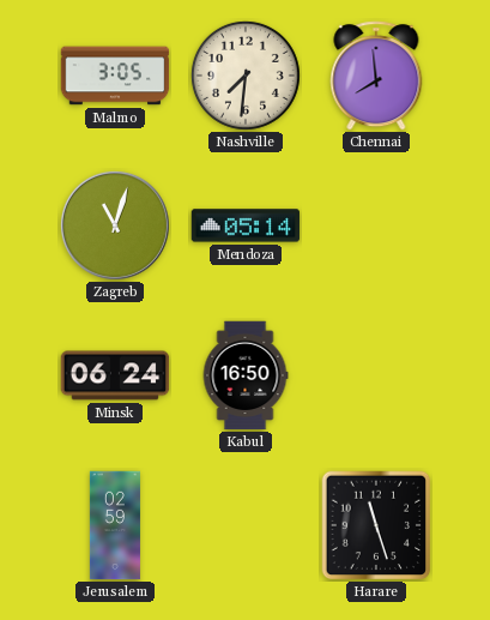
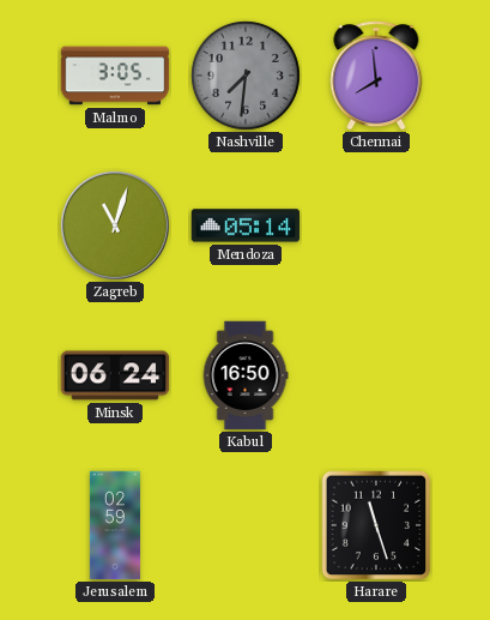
Nashville dial: cream -> grey
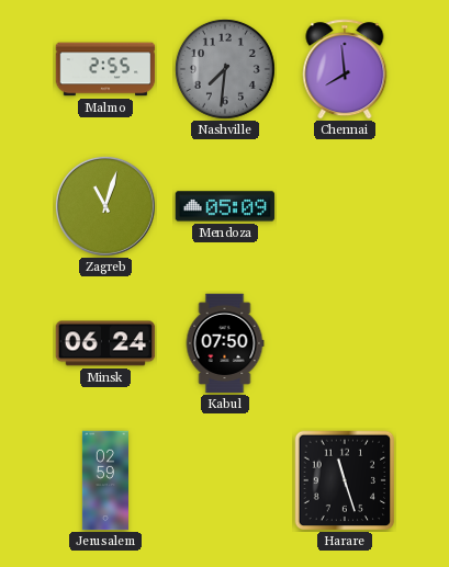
Malmo: 3:05 -> 2:55
Mendoza: 05:14 -> 05:09
Kabul: 16:50 -> 07:50
